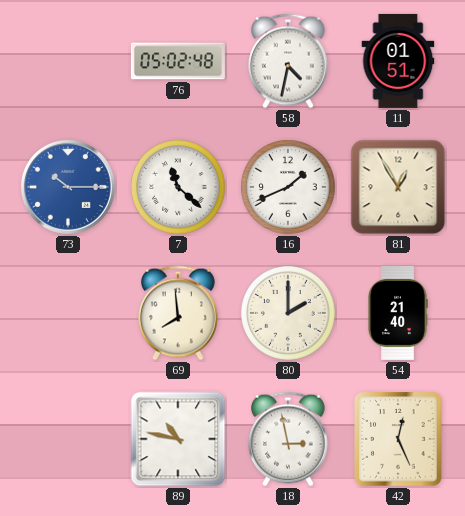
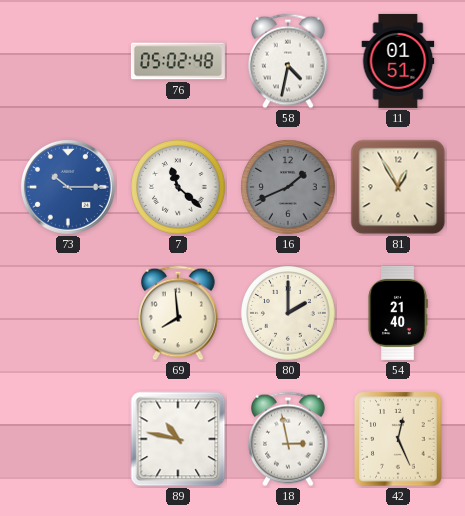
16 dial: white -> grey
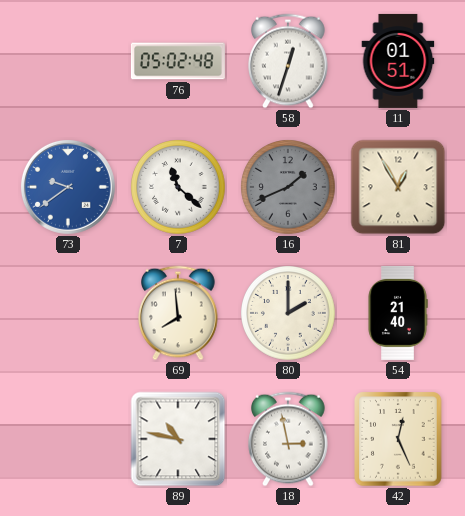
58: 4:32 -> 12:33
73: 10:15 -> 9:39
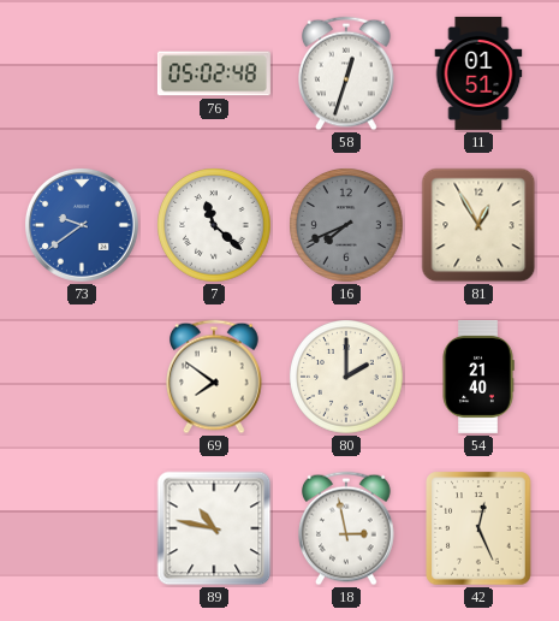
16: 1:41 -> 7:41
69: 7:59 -> 7:51
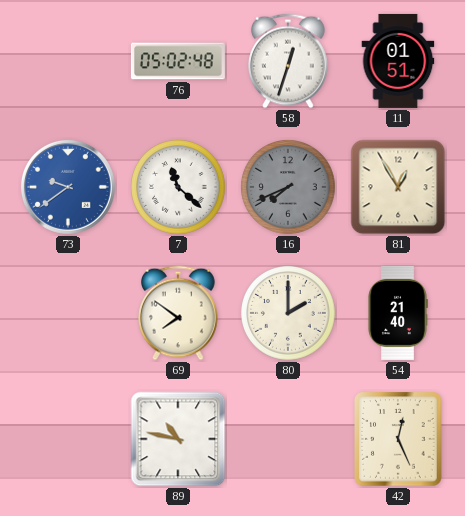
18: 2:58 -> none
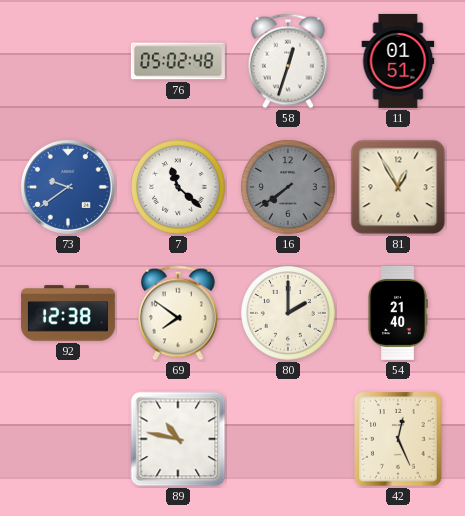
16: 7:41 -> 7:39
92: none -> 12:38
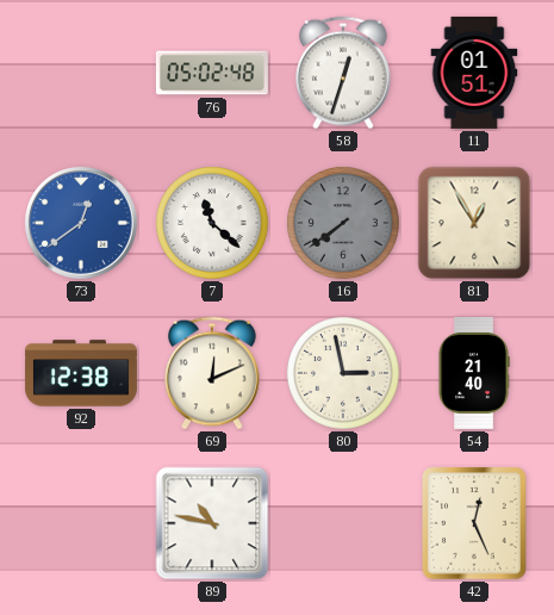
73: 9:39 -> 12:39
69: 7:51 -> 12:11
80: 2:00 -> 2:58
